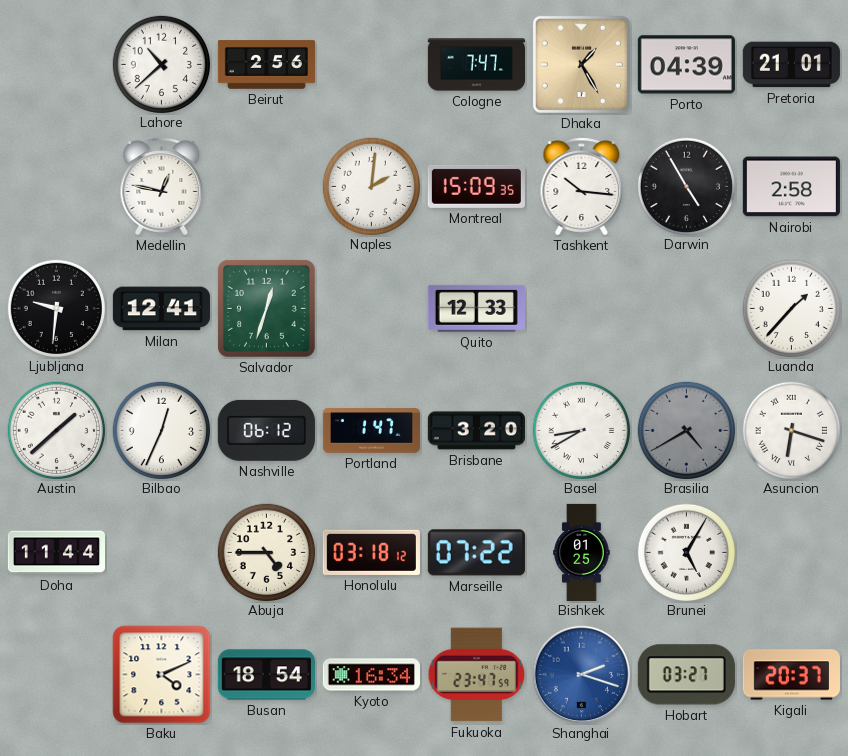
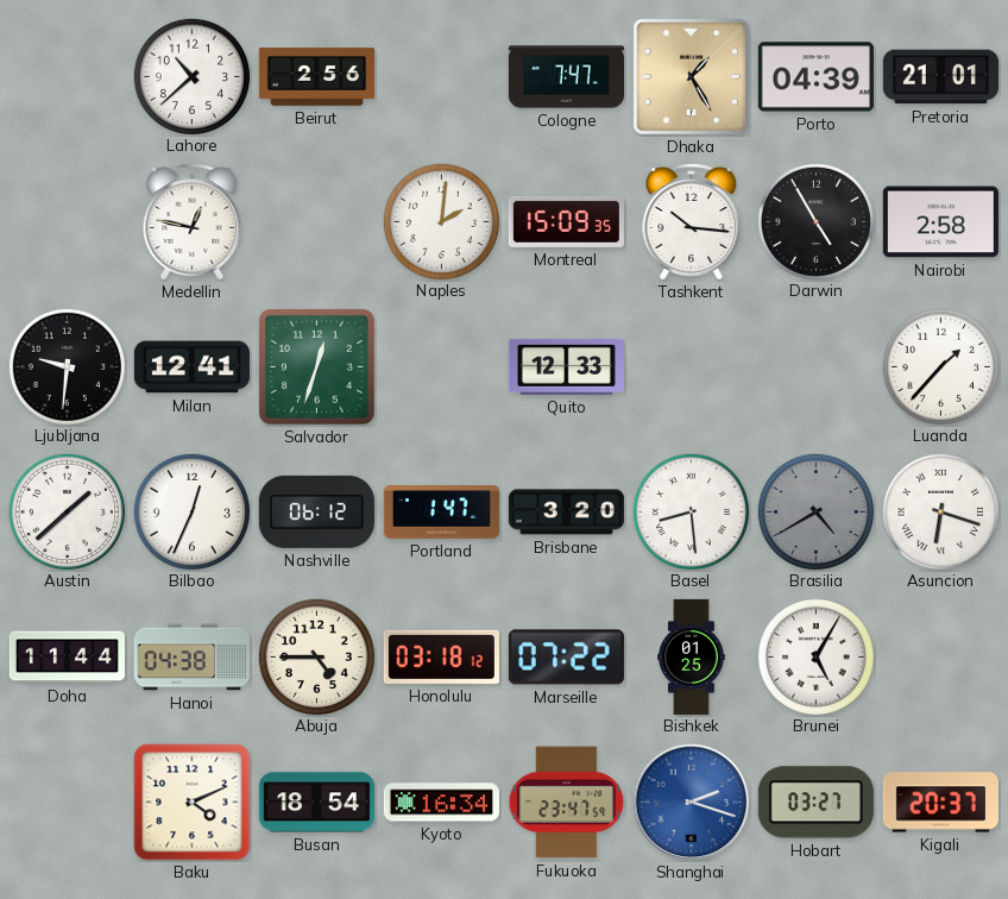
Basel: 8:40 -> 8:29
Hanoi: none -> 04:38
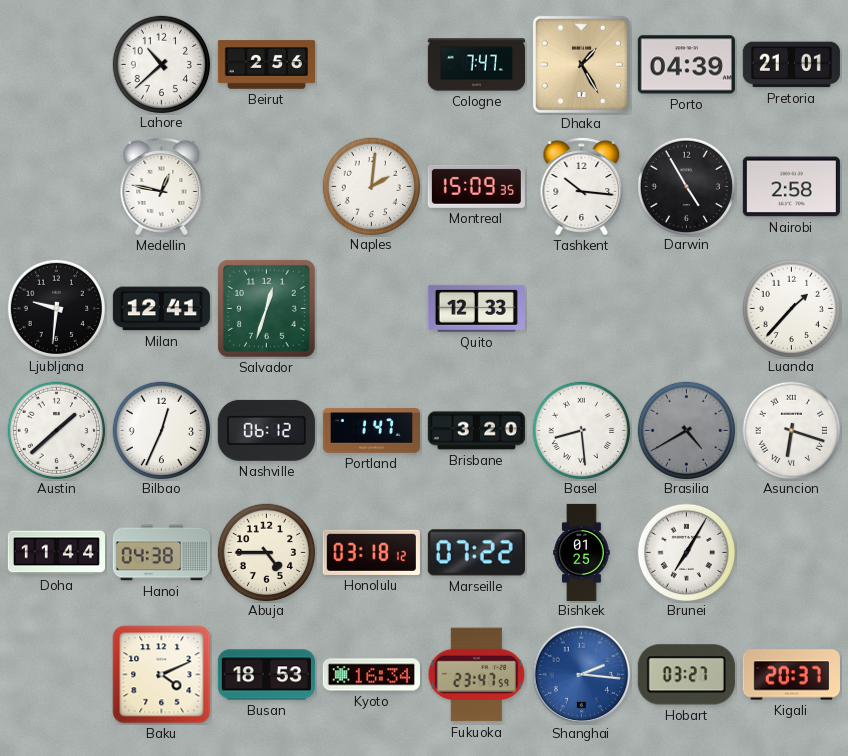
Brunei: 5:05 -> 7:05
Busan: 18:54 -> 18:53
Shanghai: 2:18 -> 2:16
